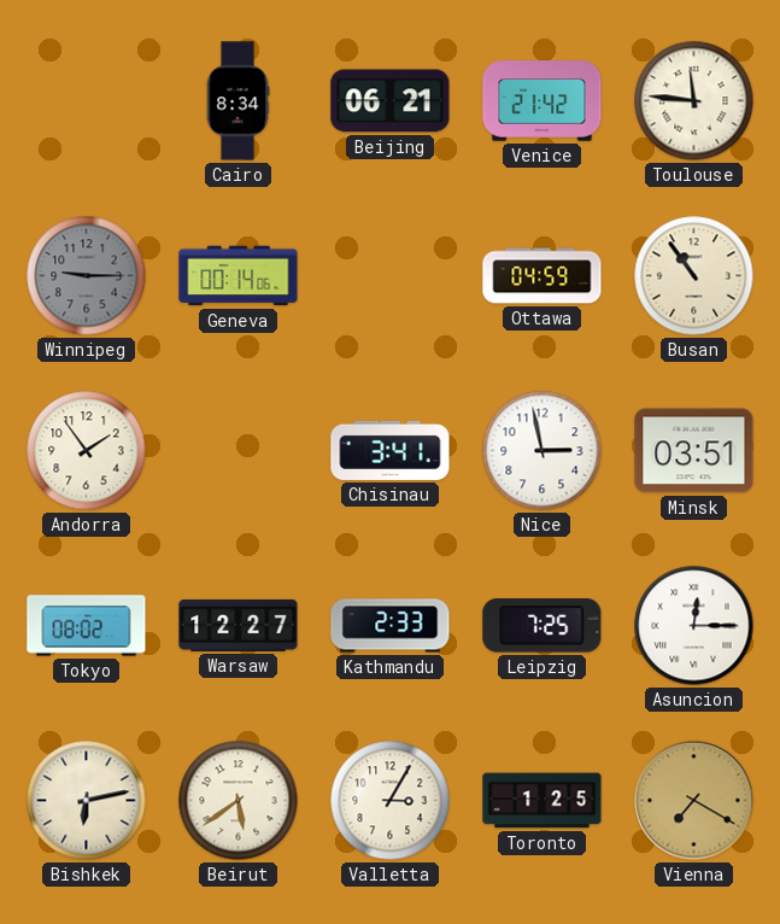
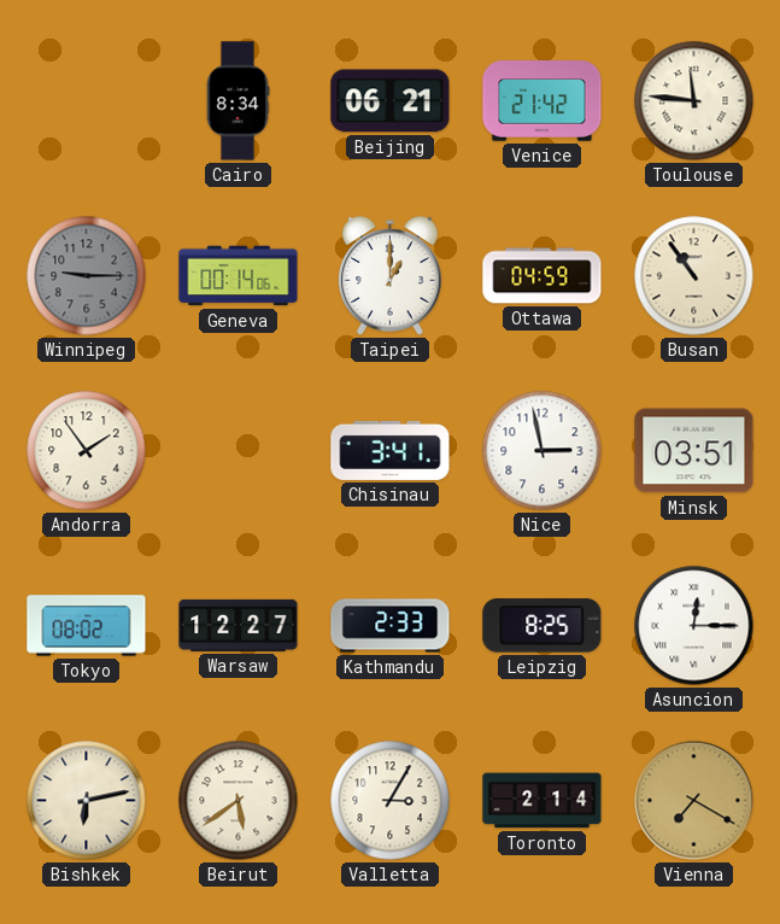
Taipei: none -> 1:00
Leipzig: 7:25 -> 8:25
Toronto: 1:25 -> 2:14
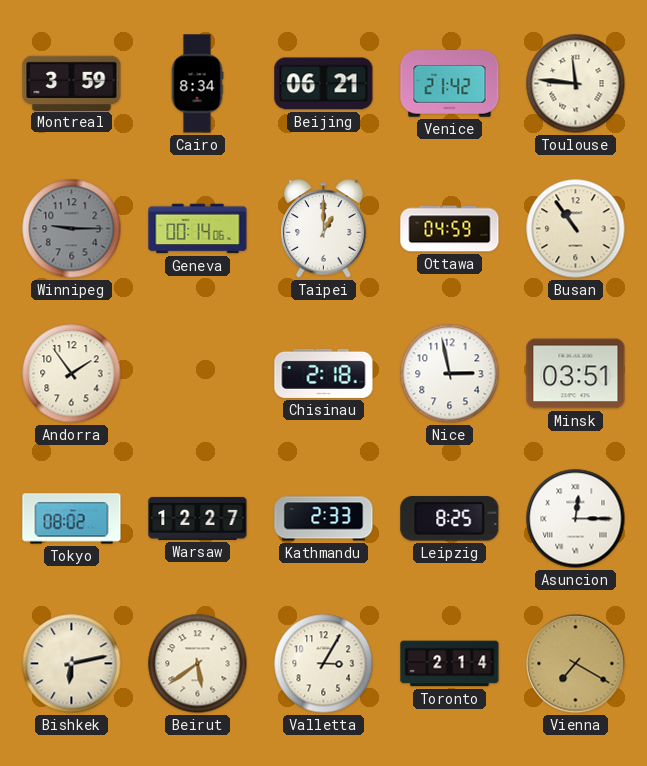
Montreal: none -> 3:59
Chisinau: 3:41 -> 2:18
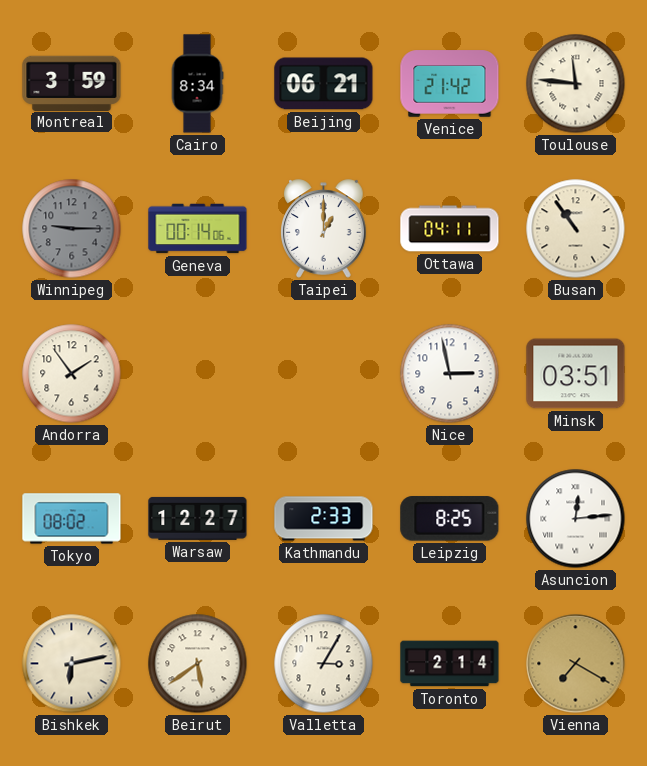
Ottawa: 04:59 -> 04:11
Chisinau: 2:18 -> none
Asuncion: 12:15 -> 12:14
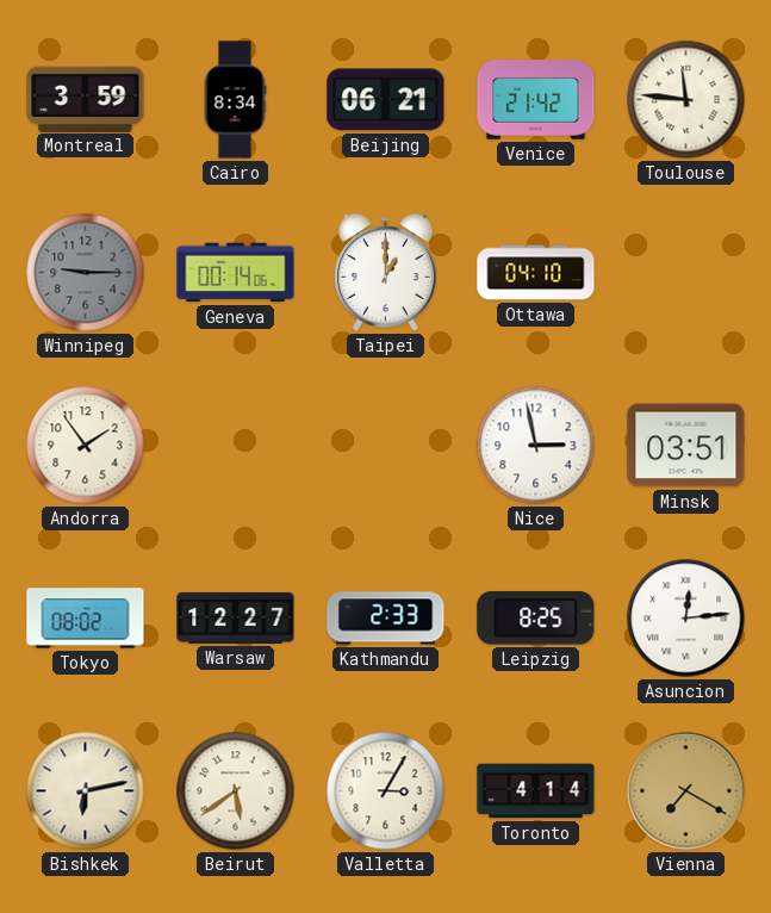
Ottawa: 04:11 -> 04:10
Busan: 10:54 -> none
Toronto: 2:14 -> 4:14
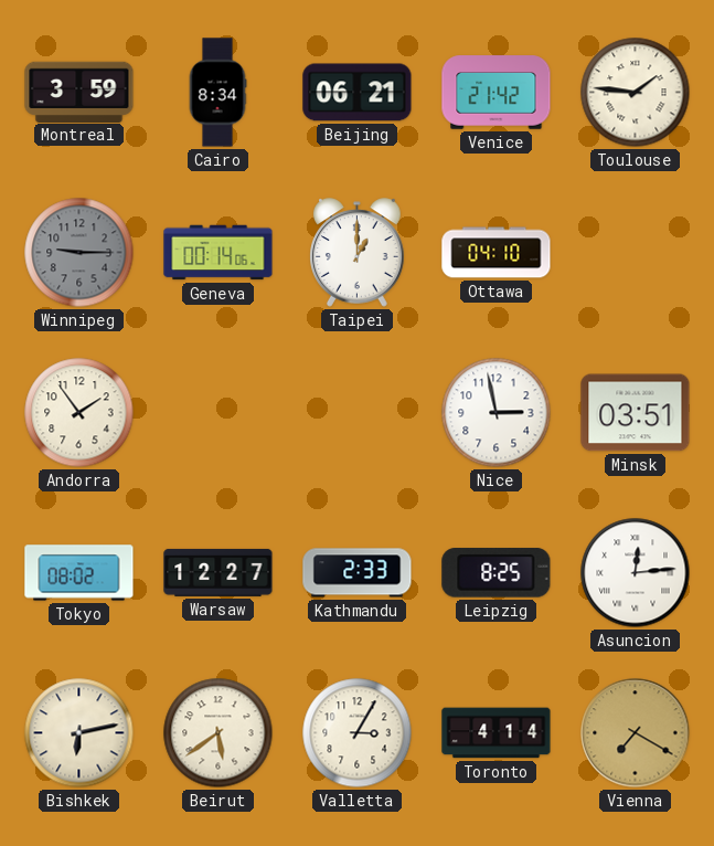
Toulouse: 11:46 -> 1:46
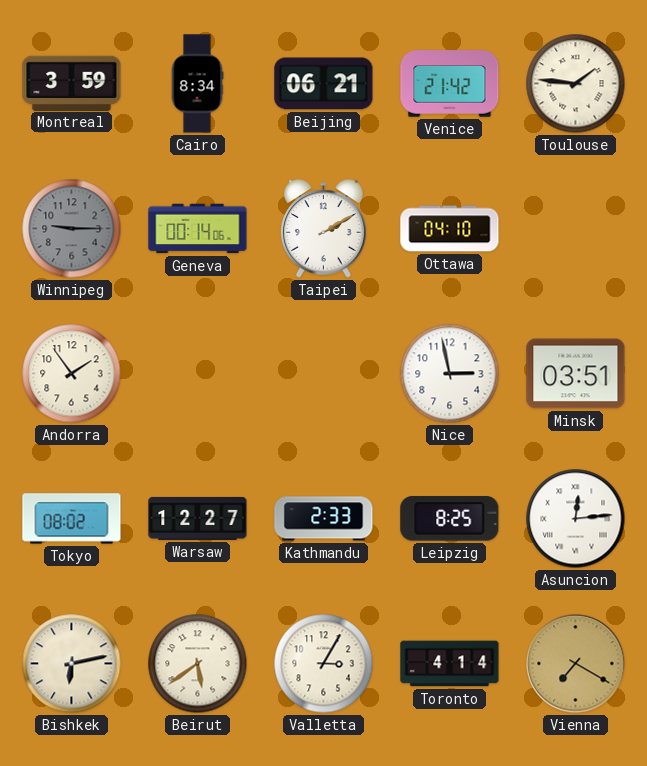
Taipei: 1:00 -> 2:10
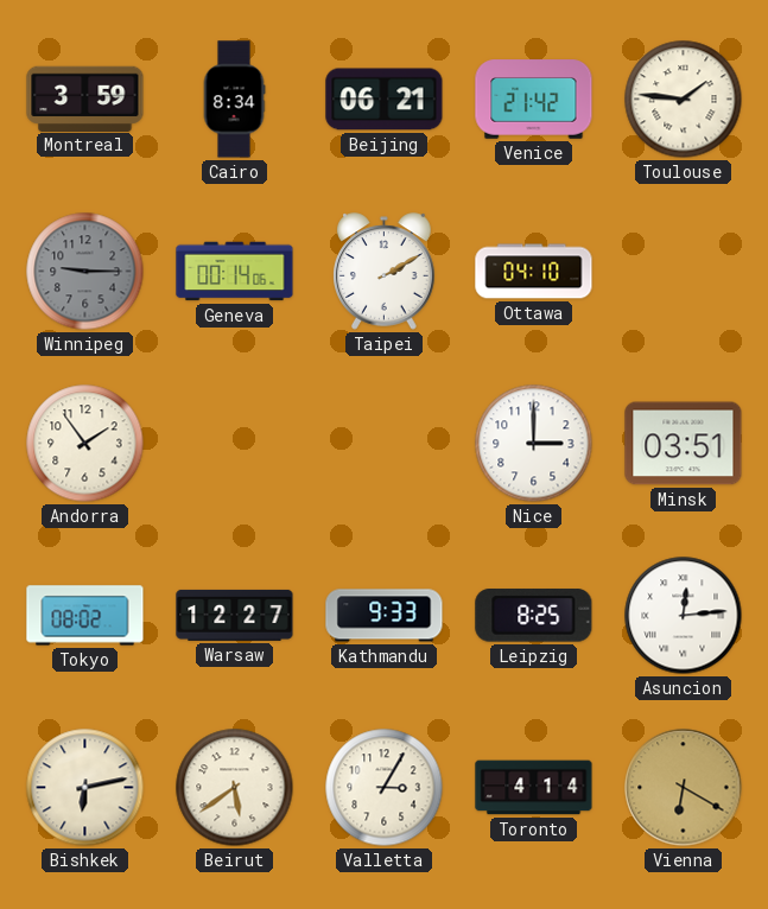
Nice: 2:58 -> 3:00
Kathmandu: 2:33 -> 9:33
Vienna: 7:20 -> 6:20
